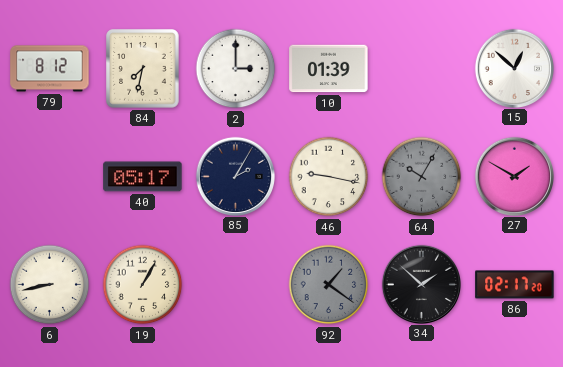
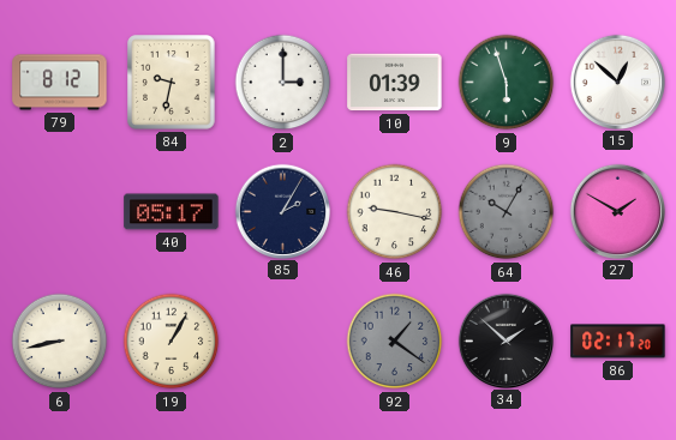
84: 7:32 -> 9:32
9: none -> 5:57
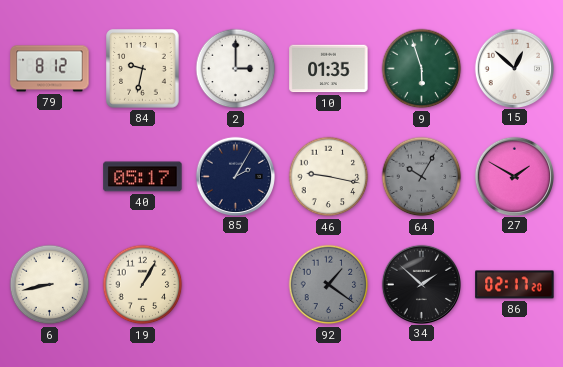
10: 01:39 -> 01:35
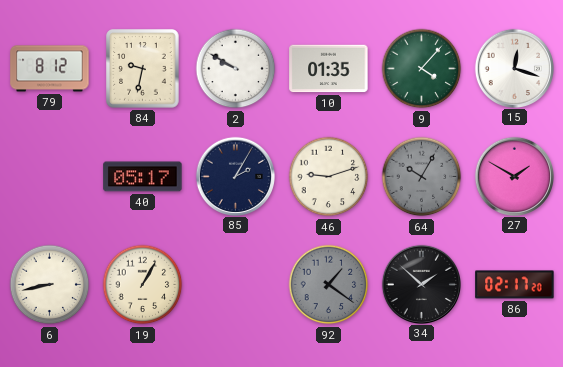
2: 3:00 -> 9:50
9: 5:57 -> 4:07
15: 12:52 -> 12:18
46: 9:17 -> 9:12
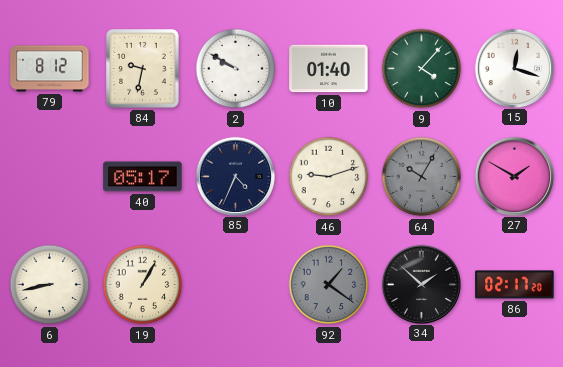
10: 01:35 -> 01:40
85: 2:05 -> 4:34
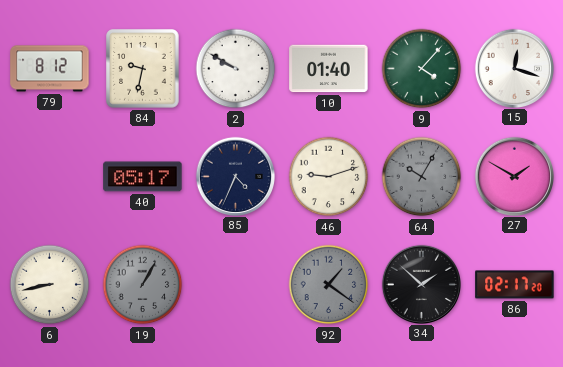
19 dial: cream -> grey
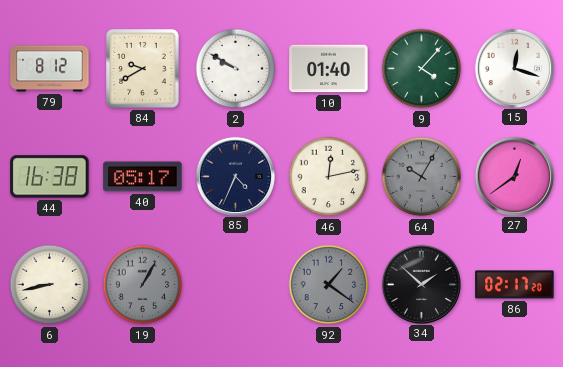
84: 9:32 -> 9:40
44: none -> 16:38
46: 9:12 -> 12:13
27: 1:50 -> 12:39
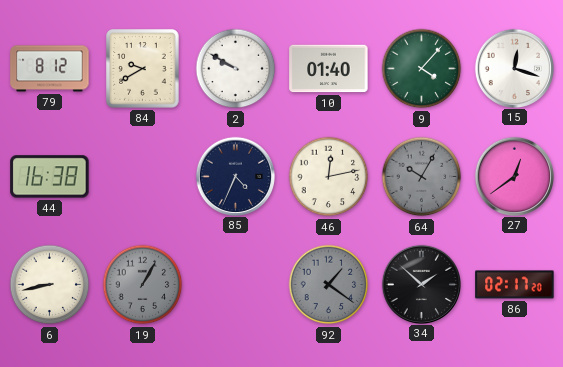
40: 05:17 -> none
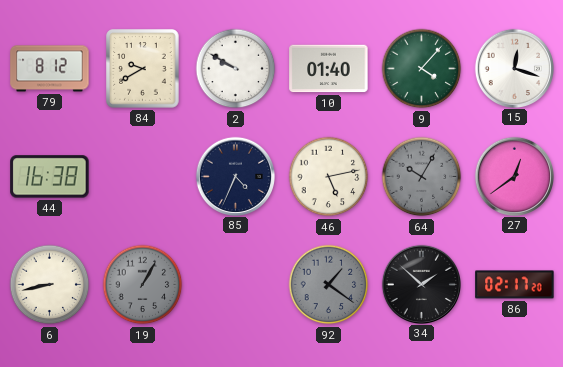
46: 12:13 -> 5:13
